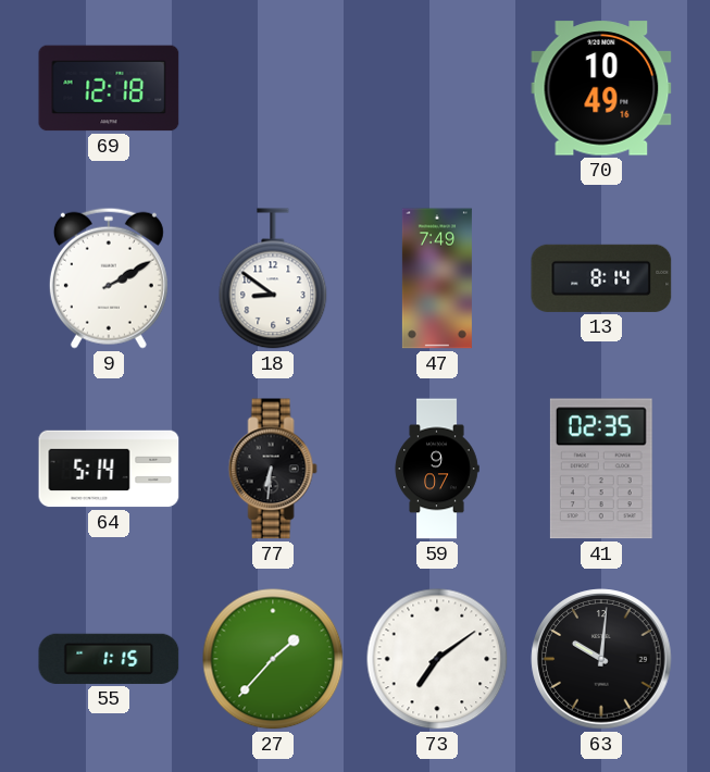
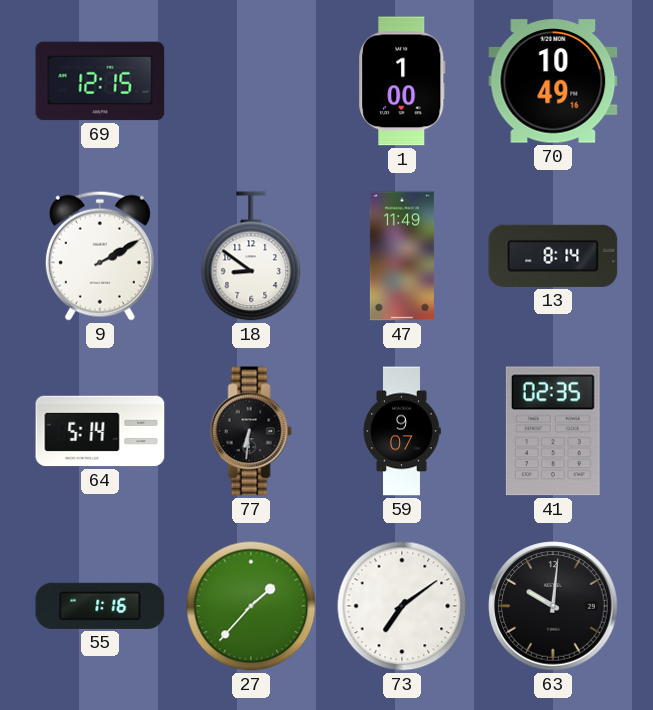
69: 12:18 -> 12:15
1: none -> 1:00
47: 7:49 -> 11:49
55: 1:15 -> 1:16
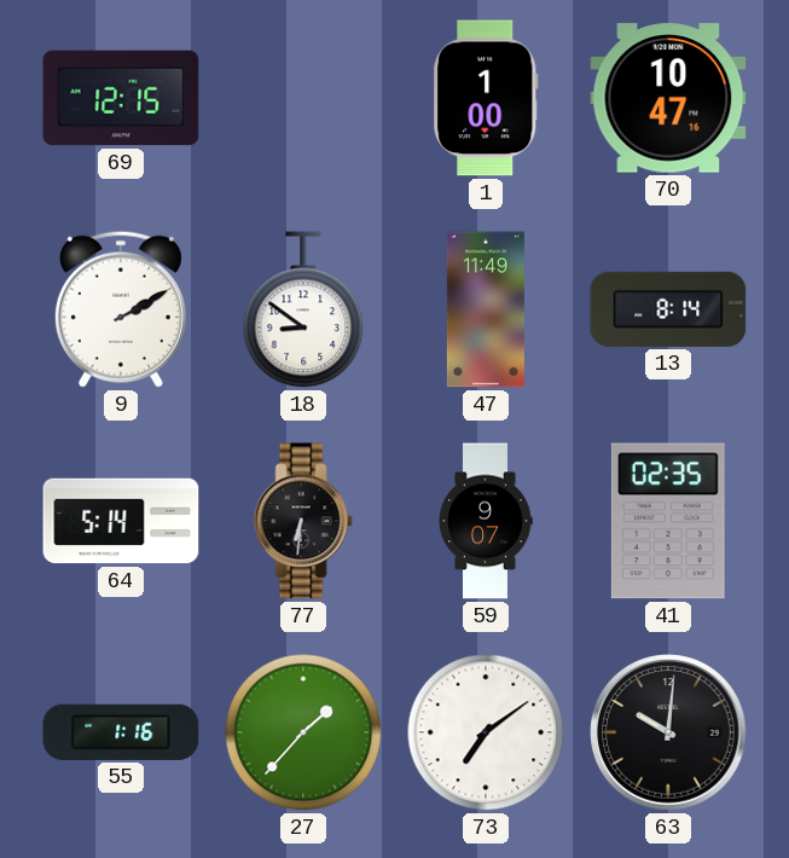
70: 10:49 -> 10:47
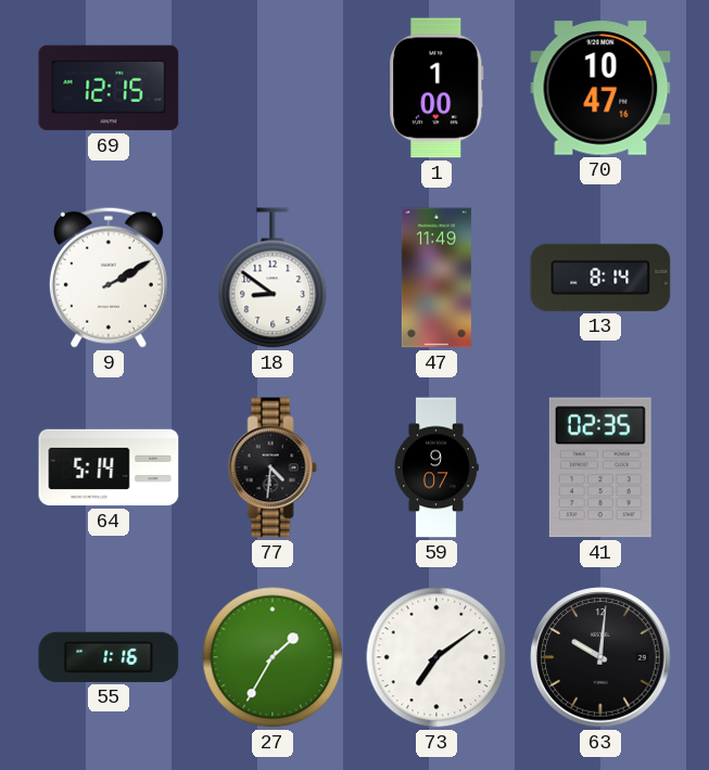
77: 6:31 -> 4:31
27: 1:37 -> 1:35
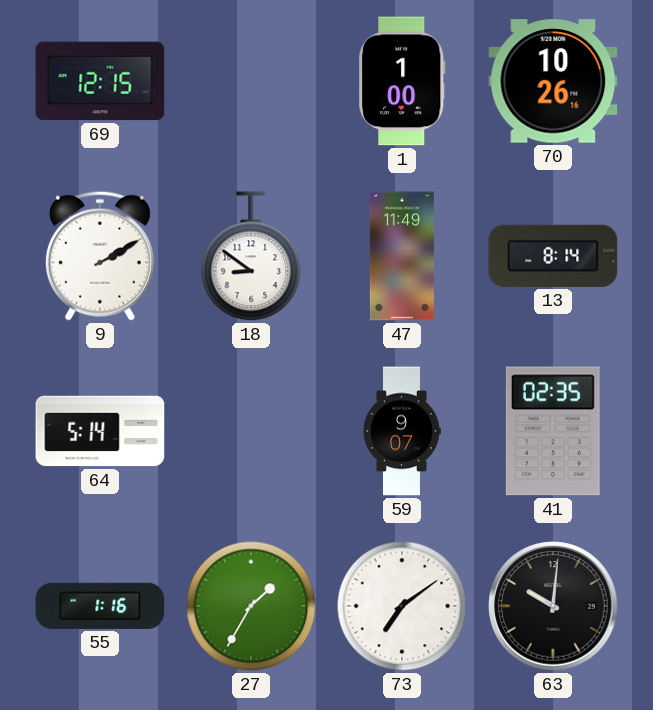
70: 10:47 -> 10:26
77: 4:31 -> none
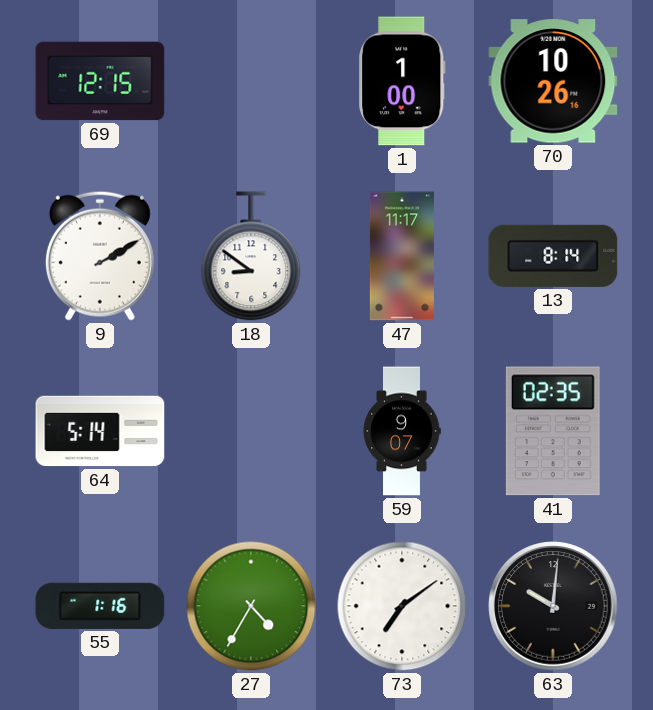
47: 11:49 -> 11:17
27: 1:35 -> 4:35
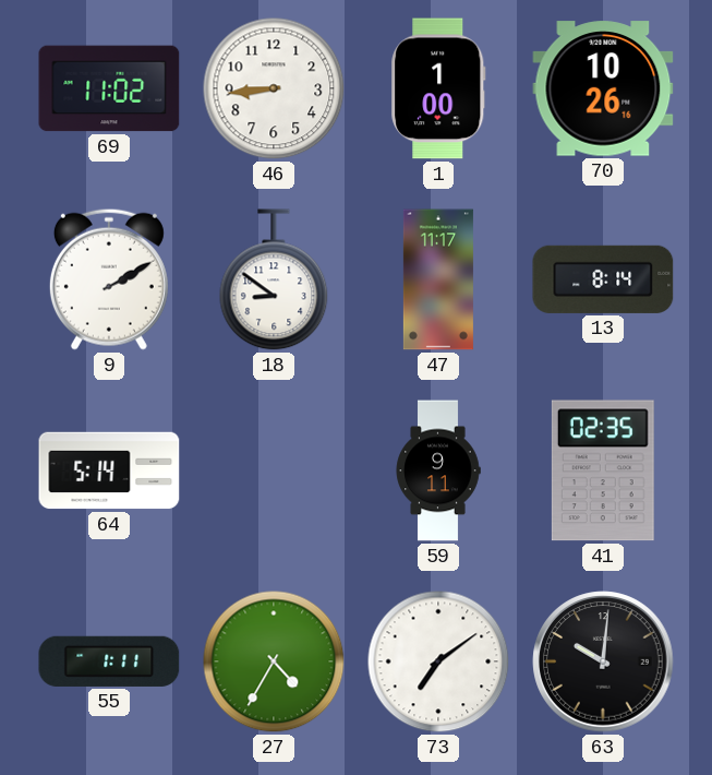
69: 12:15 -> 11:02
46: none -> 8:44
59: 9:07 -> 9:11
55: 1:16 -> 1:11
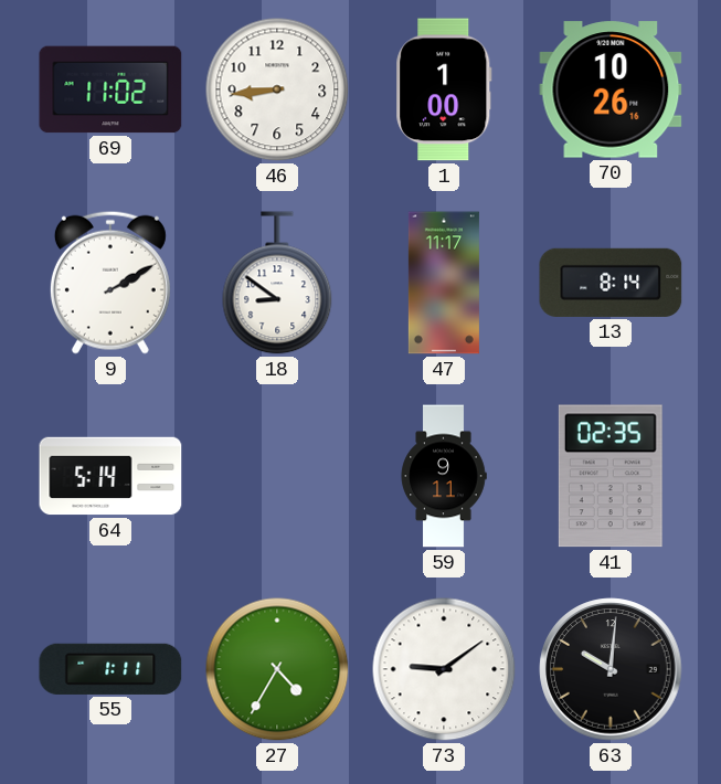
73: 7:09 -> 9:09
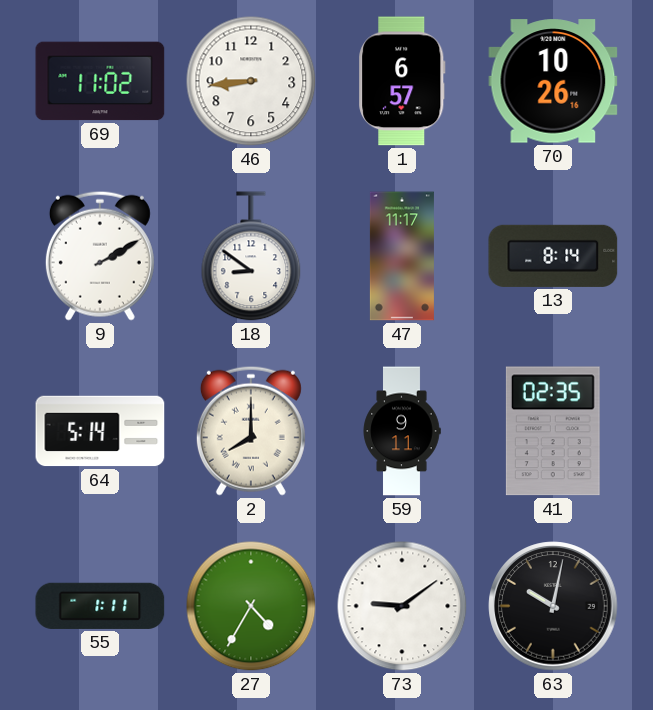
1: 1:00 -> 6:57
2: none -> 8:00
63: 10:01 -> 10:02
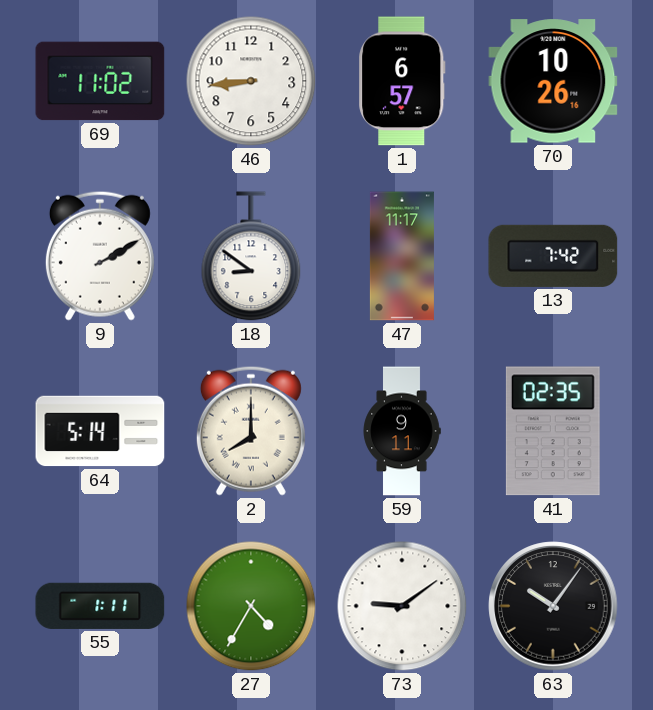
13: 8:14 -> 7:42
63: 10:02 -> 10:06
